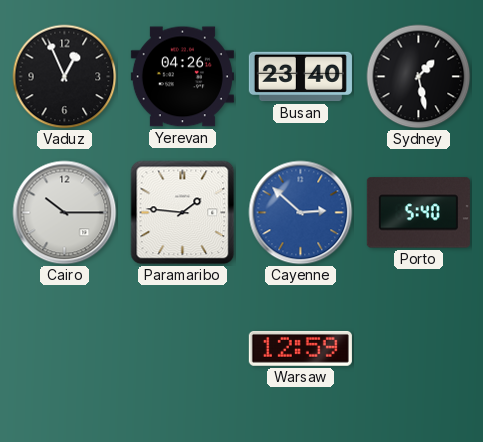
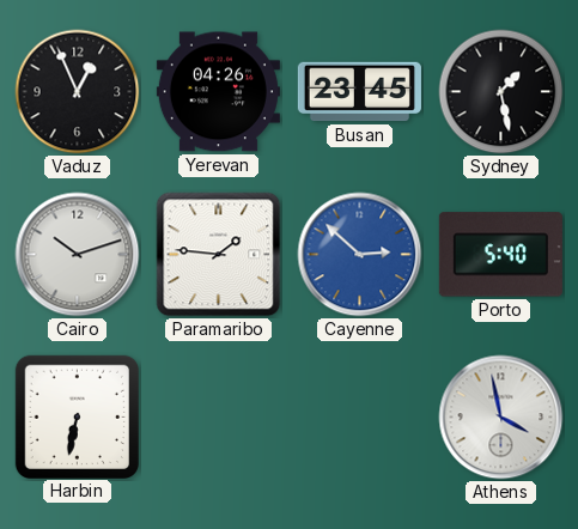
Busan: 23:40 -> 23:45
Cairo: 10:15 -> 10:12
Harbin: none -> 6:32
Warsaw: 12:59 -> none
Athens: none -> 3:58
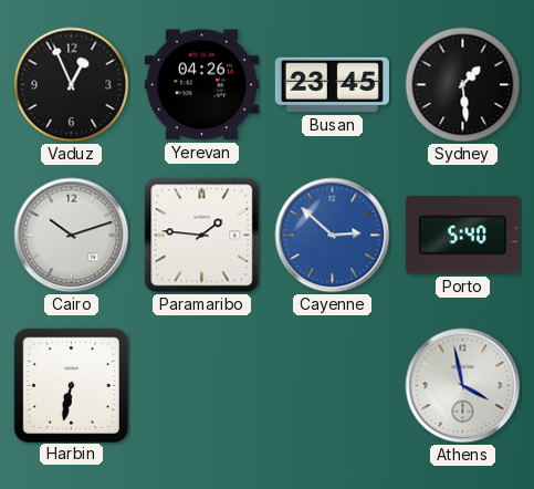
Sydney: 1:28 -> 1:29
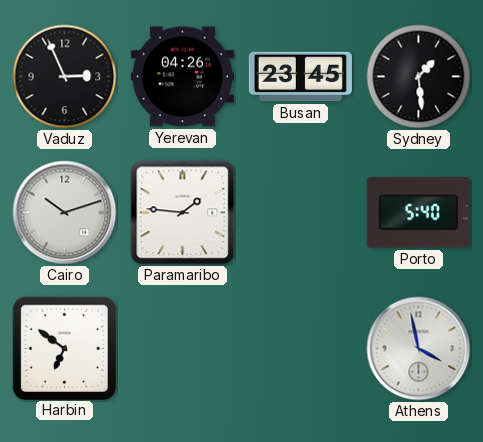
Vaduz: 12:56 -> 2:56
Cayenne: 2:52 -> none
Harbin: 6:32 -> 6:51
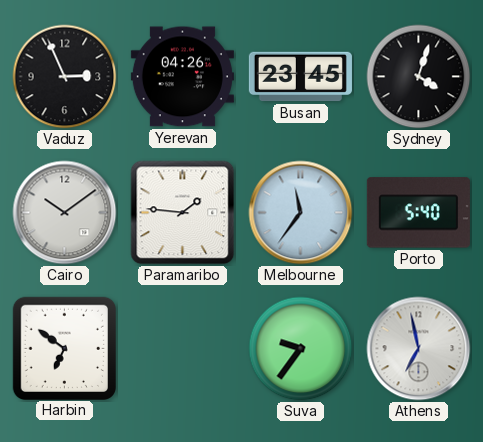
Sydney: 1:29 -> 4:03
Cairo: 10:12 -> 10:09
Melbourne: none -> 11:36
Suva: none -> 9:36
Athens: 3:58 -> 6:58
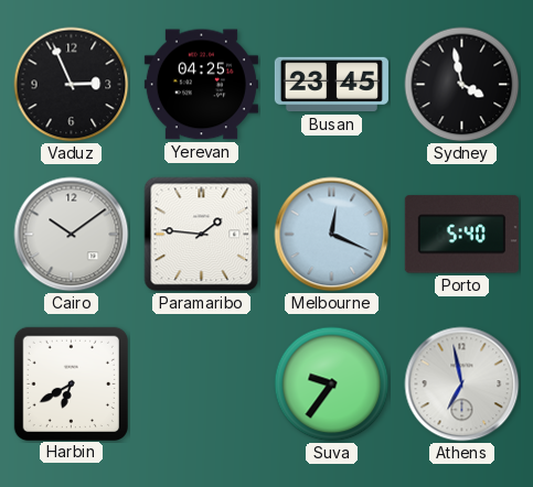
Yerevan: 04:26 -> 04:25
Sydney: 4:03 -> 3:58
Melbourne: 11:36 -> 12:19
Harbin: 6:51 -> 6:40
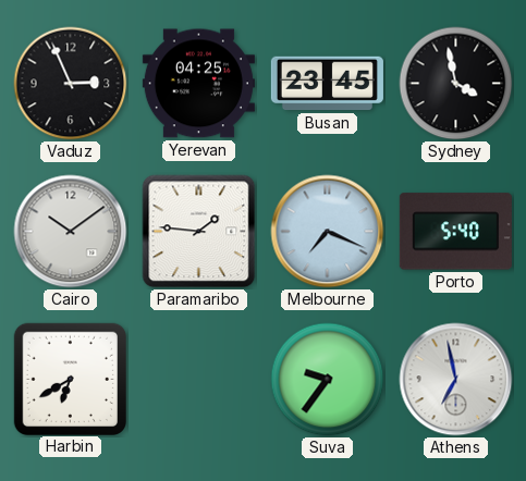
Melbourne: 12:19 -> 7:19
